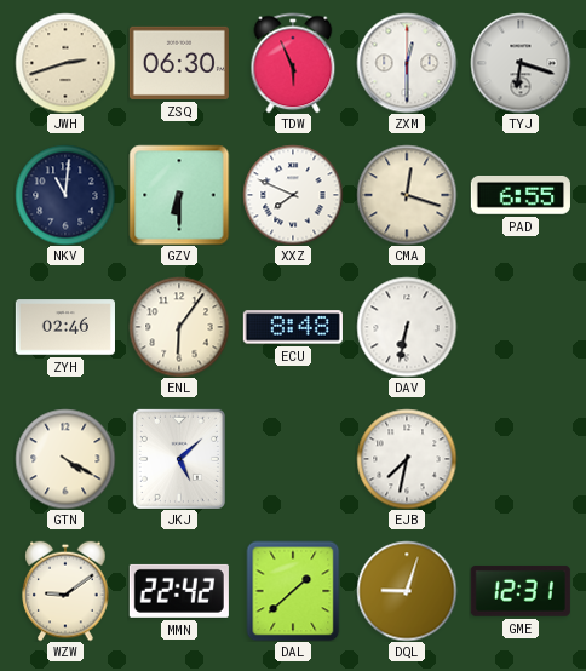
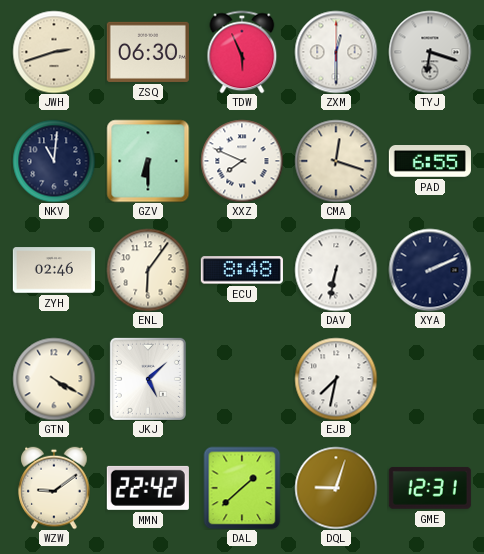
XYA: none -> 2:11
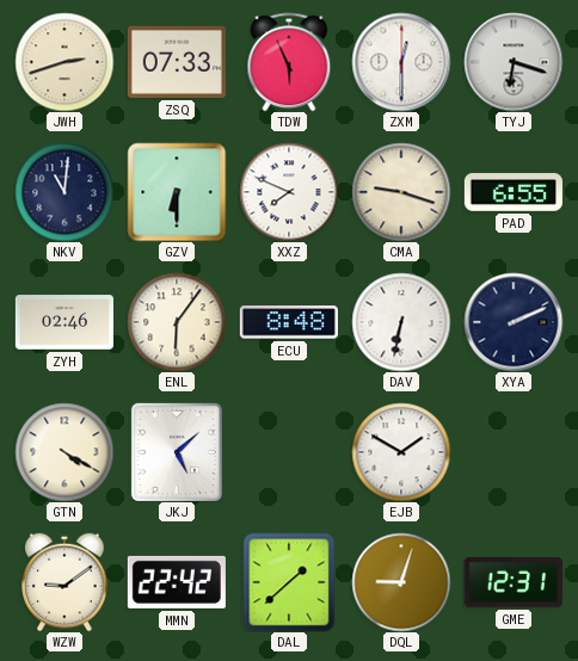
ZSQ: 06:30 -> 07:33
CMA: 12:18 -> 9:18
EJB: 7:32 -> 1:50
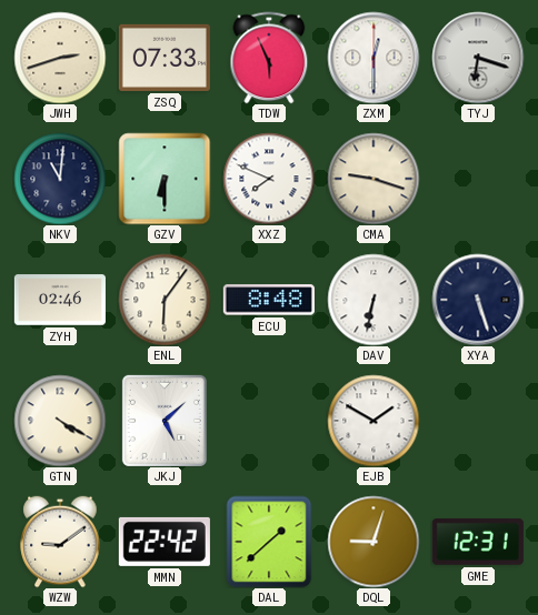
PAD: 6:55 -> none
XYA: 2:11 -> 5:27
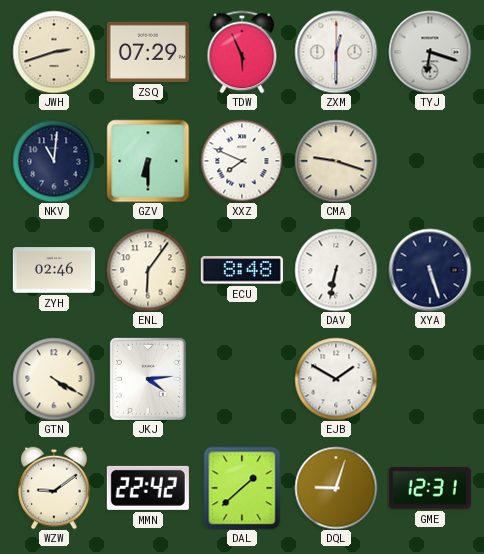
ZSQ: 07:33 -> 07:29
JKJ: 5:08 -> 4:14
